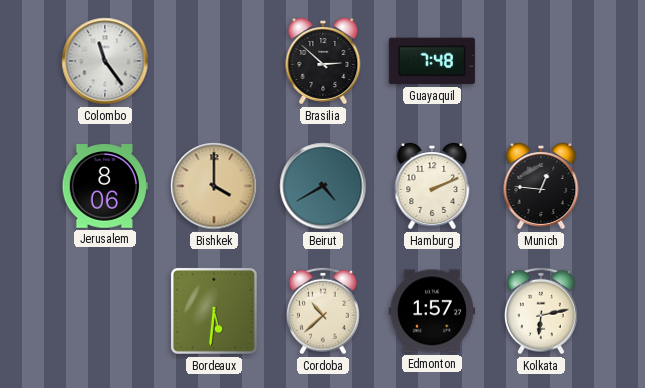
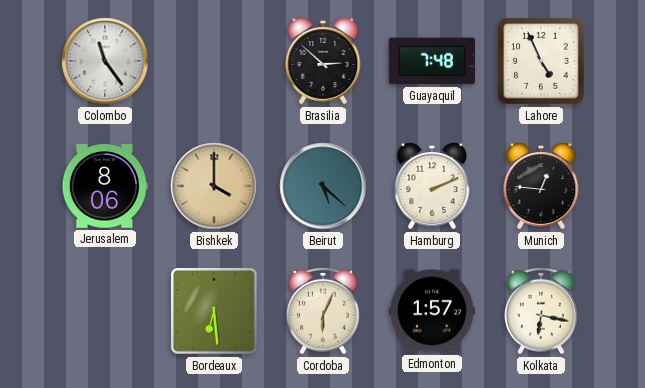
Lahore: none -> 4:56
Beirut: 4:40 -> 5:22
Bordeaux: 5:31 -> 6:29
Cordoba: 10:38 -> 6:04
Kolkata: 6:13 -> 6:17
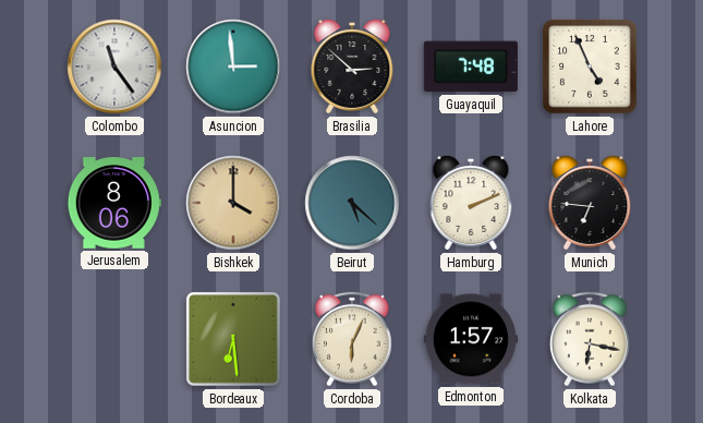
Asuncion: none -> 2:59
Munich: 12:46 -> 6:46
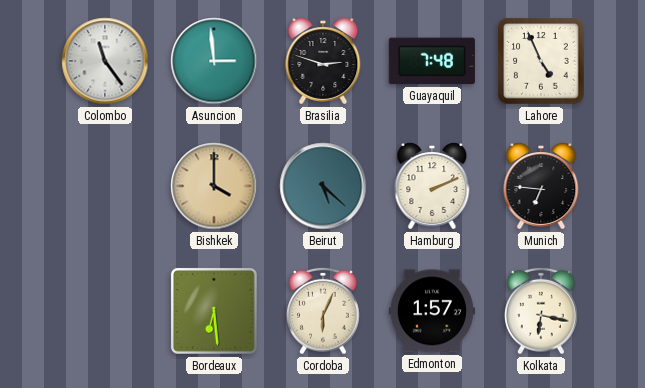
Brasilia: 2:52 -> 2:48
Jerusalem: 8:06 -> none
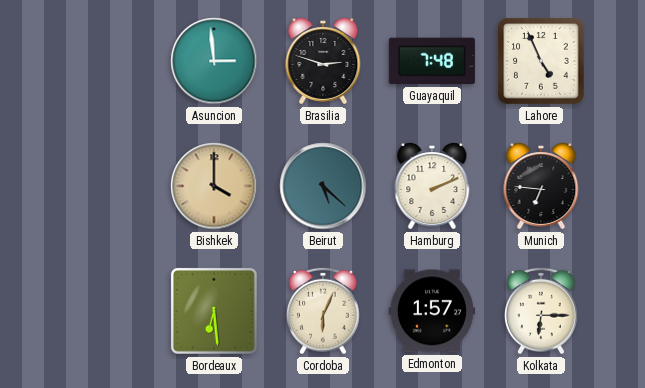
Colombo: 11:24 -> none
Kolkata: 6:17 -> 6:15
